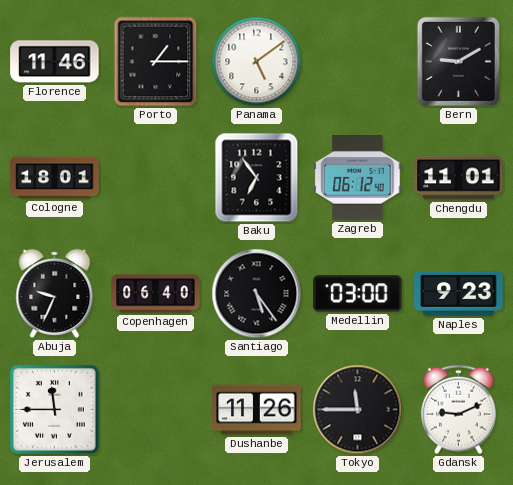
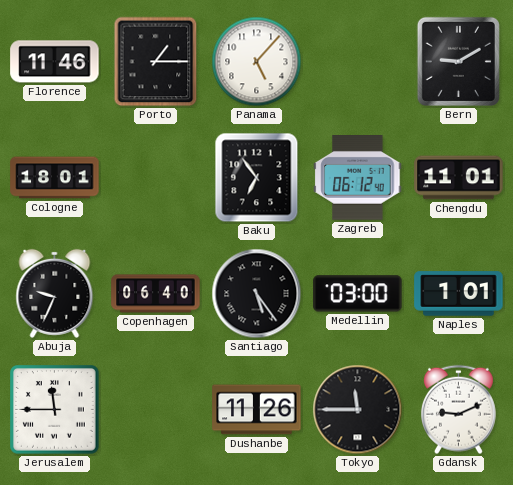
Panama: 5:09 -> 5:07
Naples: 9:23 -> 1:01
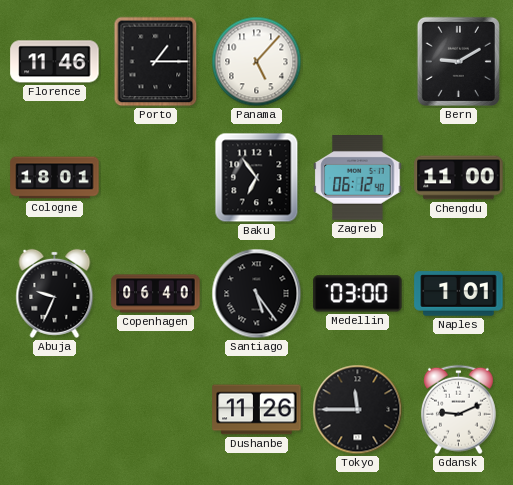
Chengdu: 11:01 -> 11:00
Jerusalem: 11:45 -> none
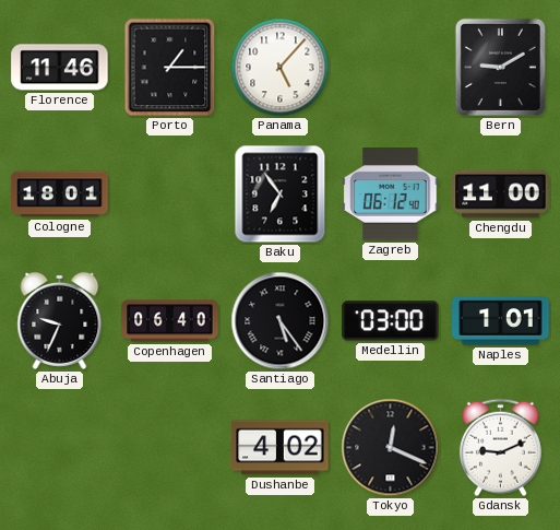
Dushanbe: 11:26 -> 4:02
Tokyo: 11:45 -> 12:19
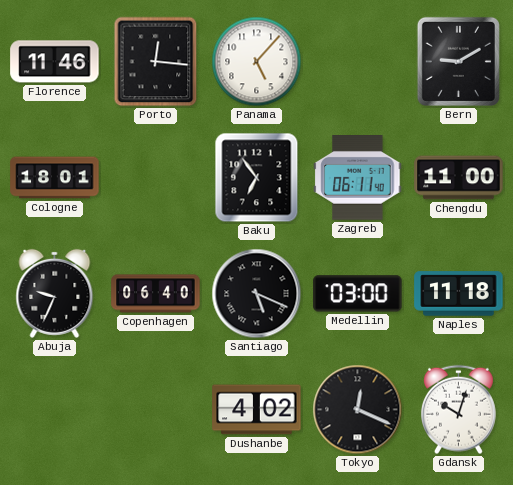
Porto: 1:15 -> 12:16
Zagreb: 06:12 -> 06:11
Santiago: 5:24 -> 5:19
Naples: 1:01 -> 11:18
Gdansk: 9:11 -> 10:03
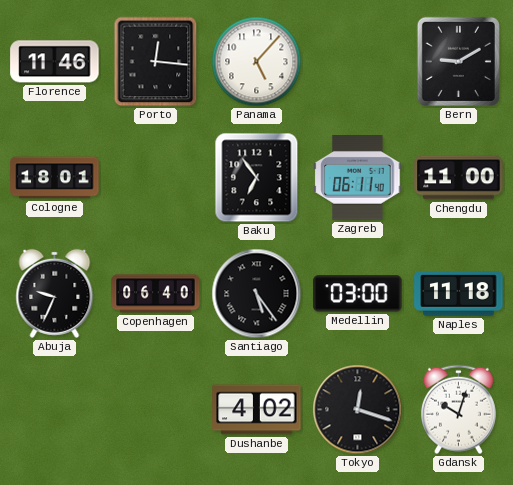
Santiago: 5:19 -> 5:24
Tokyo: 12:19 -> 12:18
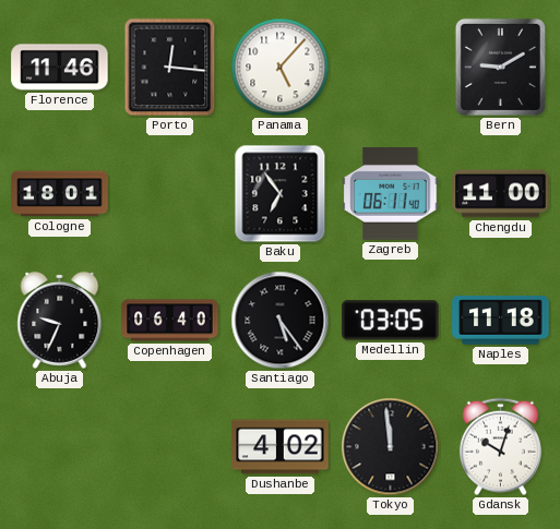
Medellin: 03:00 -> 03:05
Tokyo: 12:18 -> 11:59
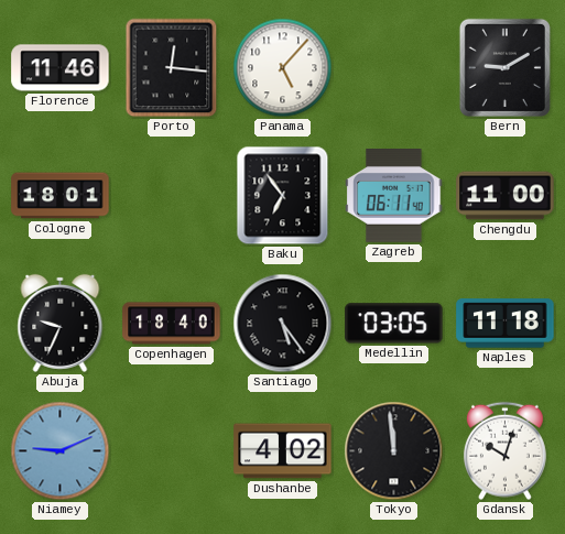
Copenhagen: 06:40 -> 18:40
Niamey: none -> 9:11
